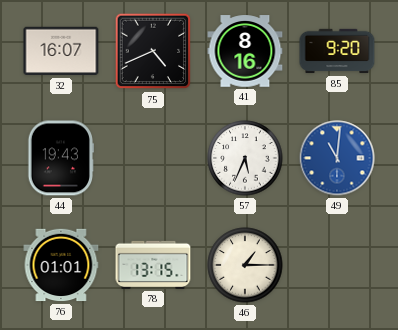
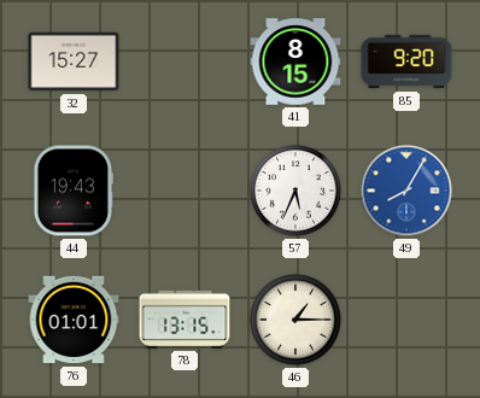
32: 16:07 -> 15:27
75: 4:41 -> none
41: 8:16 -> 8:15
49: 11:01 -> 8:05
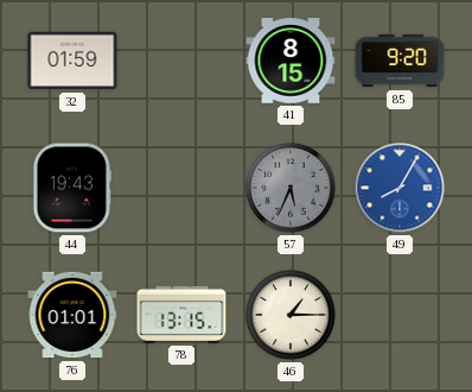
32: 15:27 -> 01:59
57 dial: white -> grey
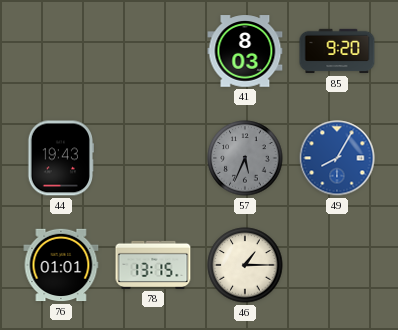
32: 01:59 -> none
41: 8:15 -> 8:03
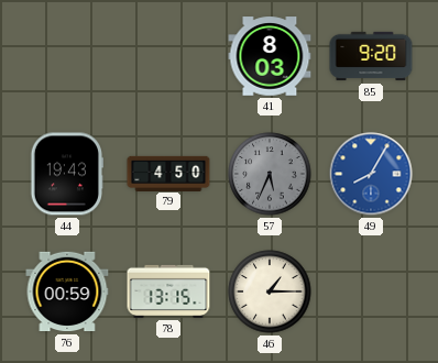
79: none -> 4:50
76: 01:01 -> 00:59
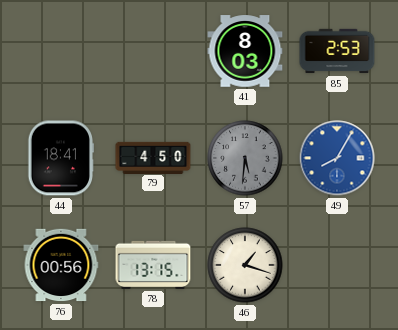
85: 9:20 -> 2:53
44: 19:43 -> 18:41
57: 5:34 -> 5:31
76: 00:59 -> 00:56
46: 1:15 -> 1:18
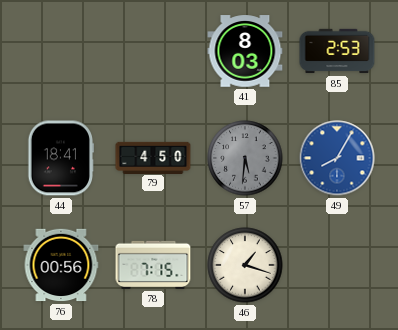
78: 13:15 -> 7:15
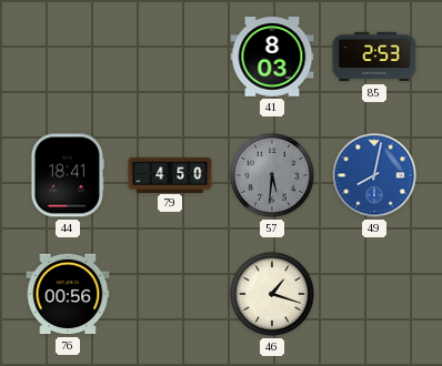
49: 8:05 -> 8:02
78: 7:15 -> none
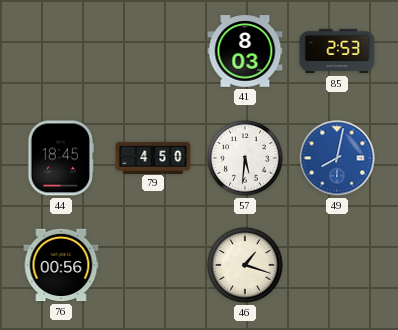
44: 18:41 -> 18:45
57 dial: grey -> white
